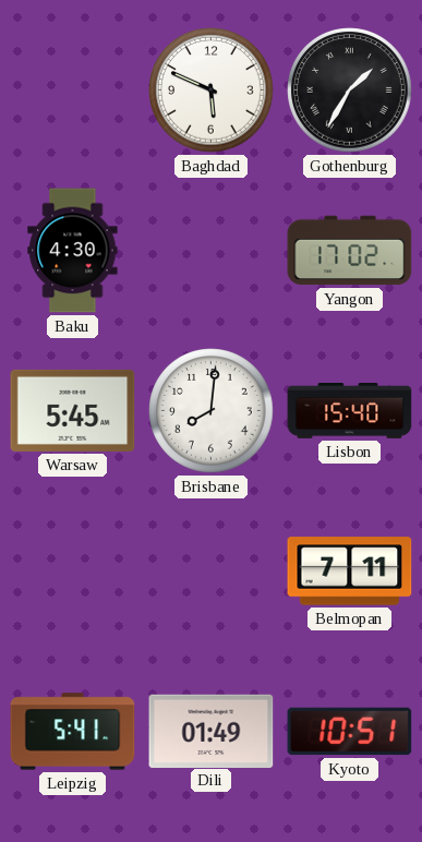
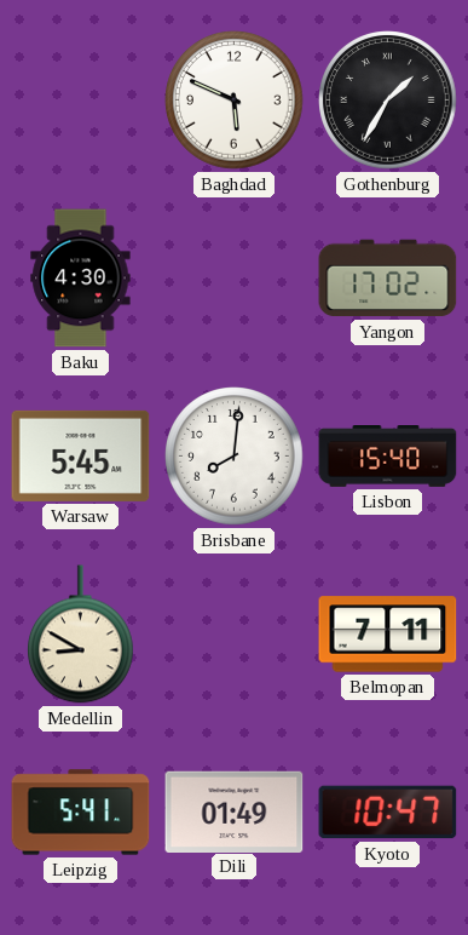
Medellin: none -> 8:50
Kyoto: 10:51 -> 10:47
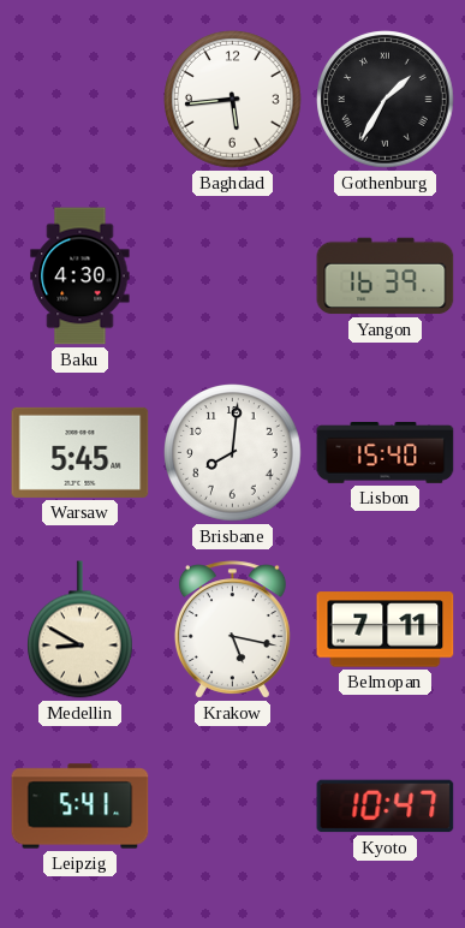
Baghdad: 5:49 -> 5:44
Yangon: 17:02 -> 16:39
Krakow: none -> 5:17
Dili: 01:49 -> none
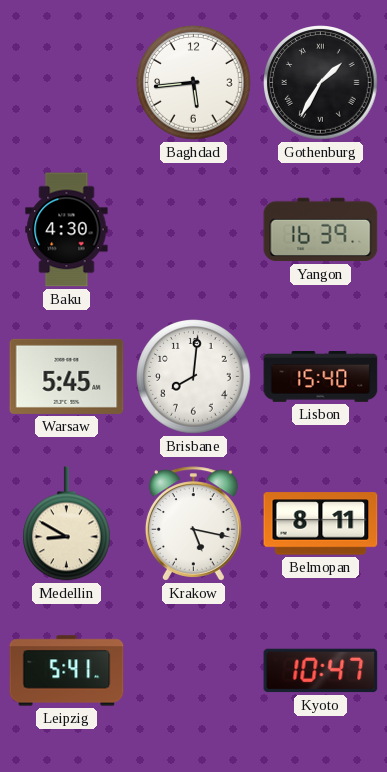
Belmopan: 7:11 -> 8:11
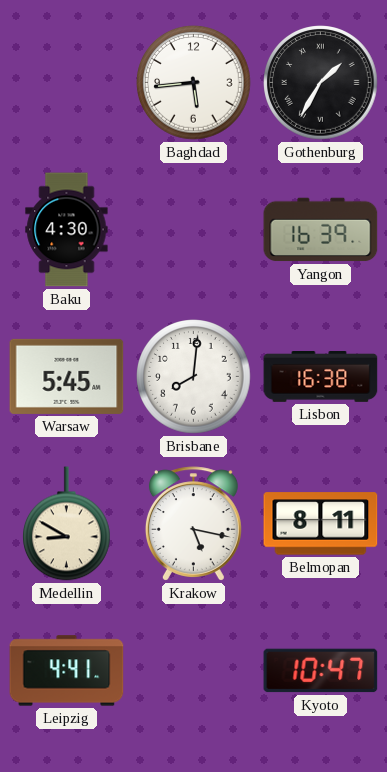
Lisbon: 15:40 -> 16:38
Leipzig: 5:41 -> 4:41
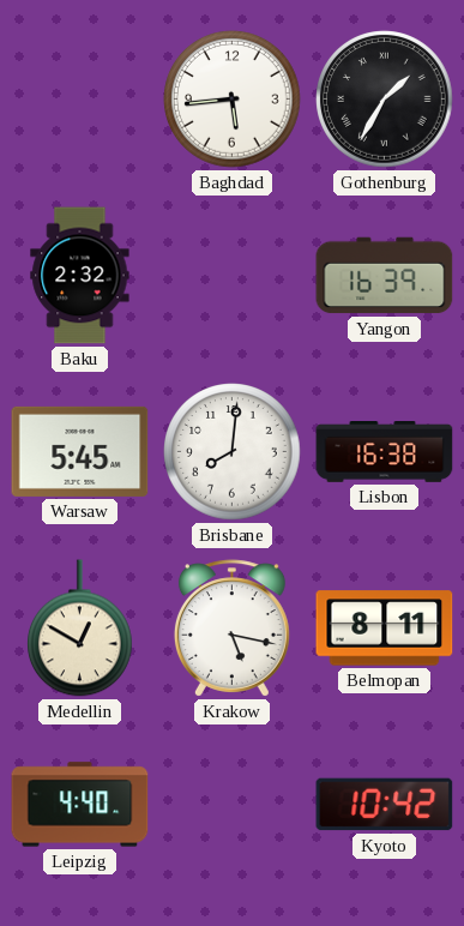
Baku: 4:30 -> 2:32
Medellin: 8:50 -> 12:50
Leipzig: 4:41 -> 4:40
Kyoto: 10:47 -> 10:42
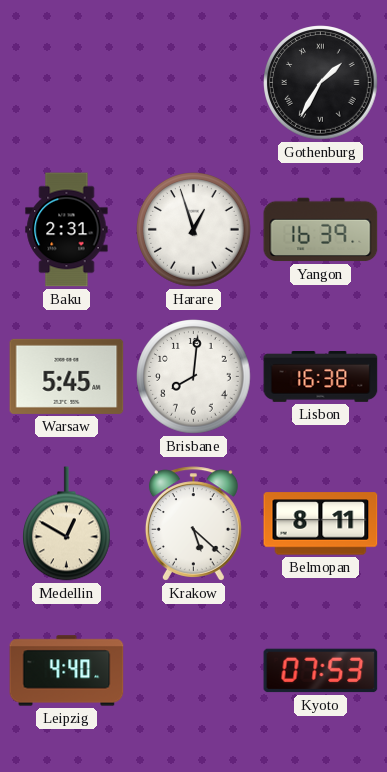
Baghdad: 5:44 -> none
Baku: 2:32 -> 2:31
Harare: none -> 12:57
Krakow: 5:17 -> 5:22
Kyoto: 10:42 -> 07:53
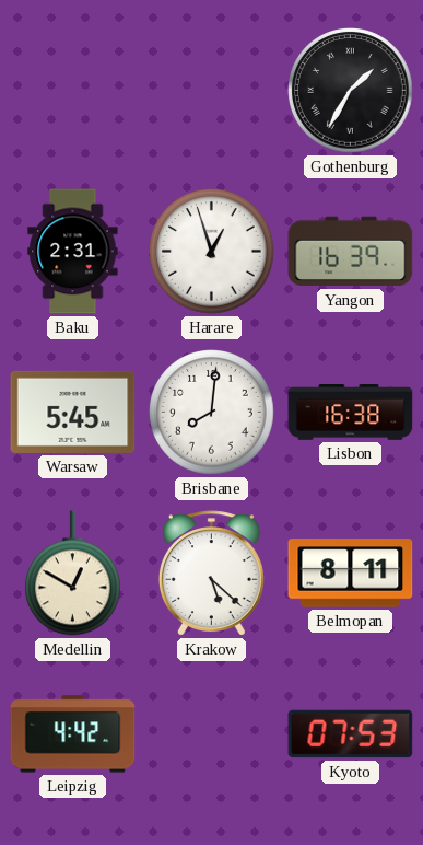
Leipzig: 4:40 -> 4:42
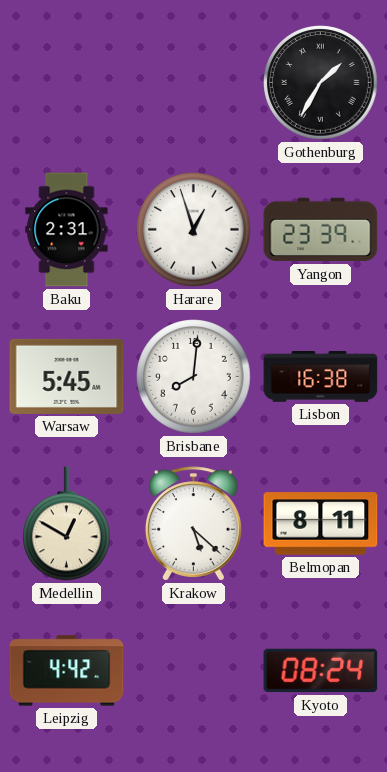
Yangon: 16:39 -> 23:39
Kyoto: 07:53 -> 08:24
